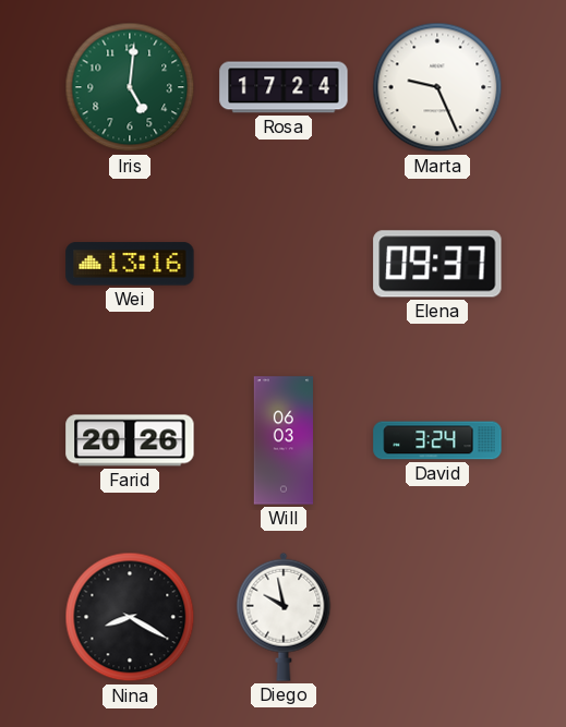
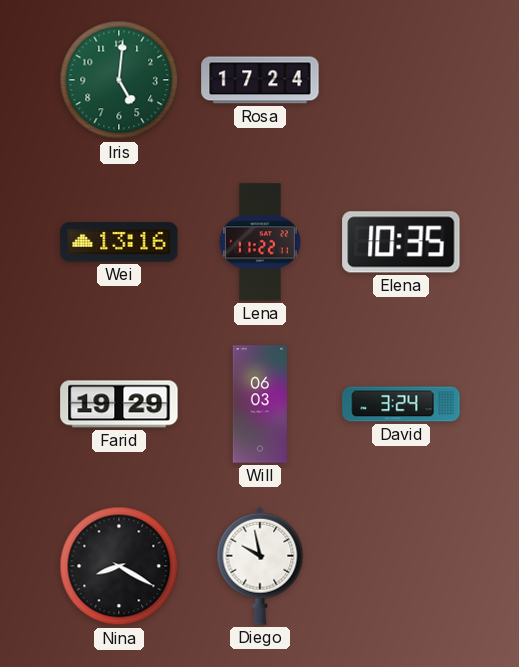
Marta: 9:26 -> none
Lena: none -> 11:22
Elena: 09:37 -> 10:35
Farid: 20:26 -> 19:29
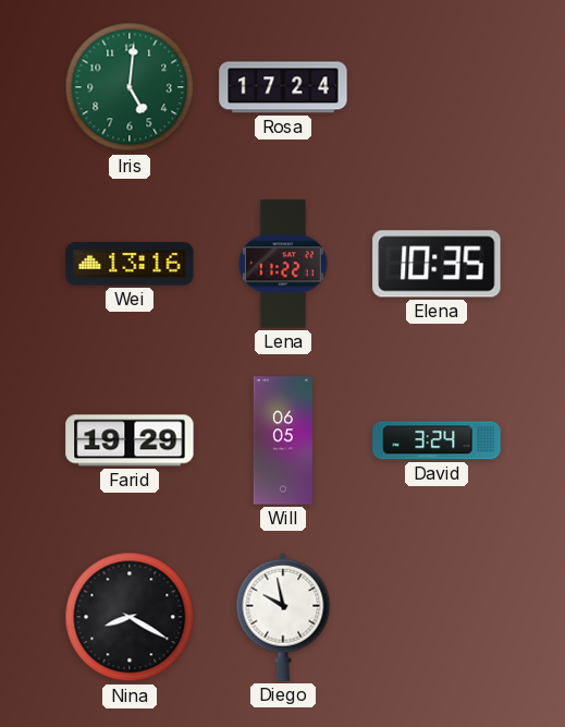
Will: 06:03 -> 06:05
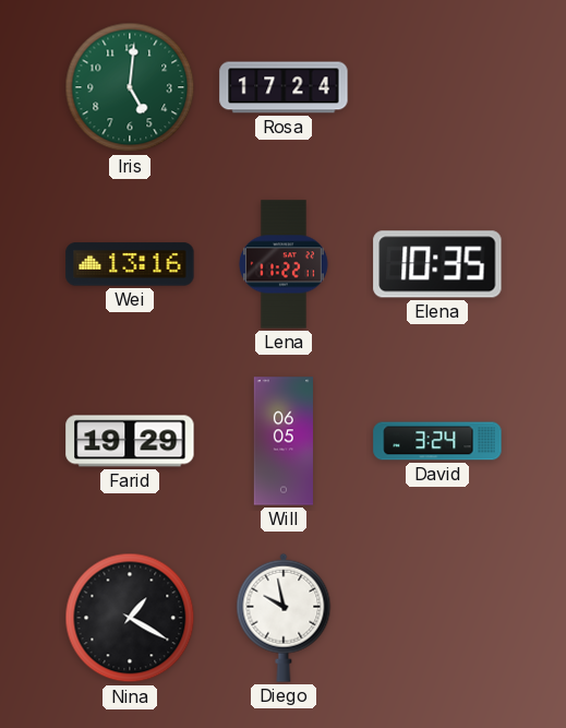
Nina: 8:20 -> 1:20
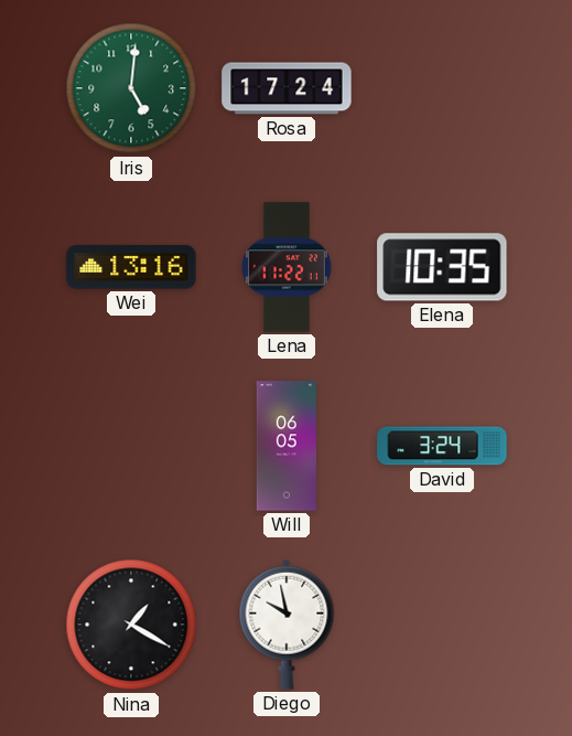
Farid: 19:29 -> none
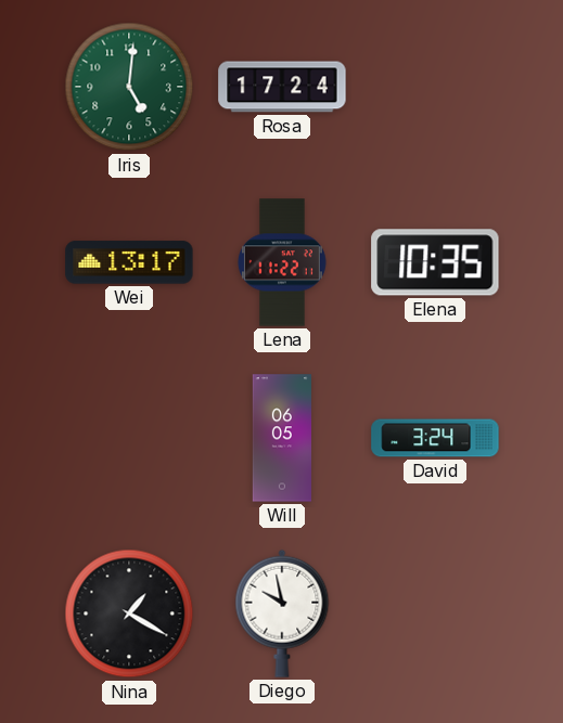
Wei: 13:16 -> 13:17
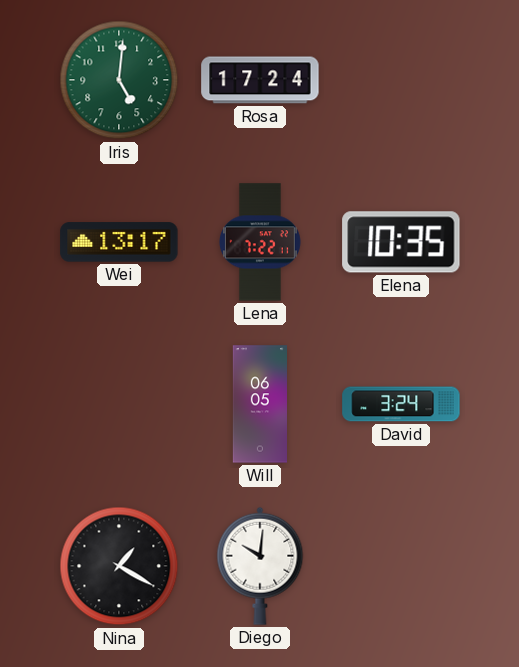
Lena: 11:22 -> 7:22
Diego: 9:58 -> 10:01
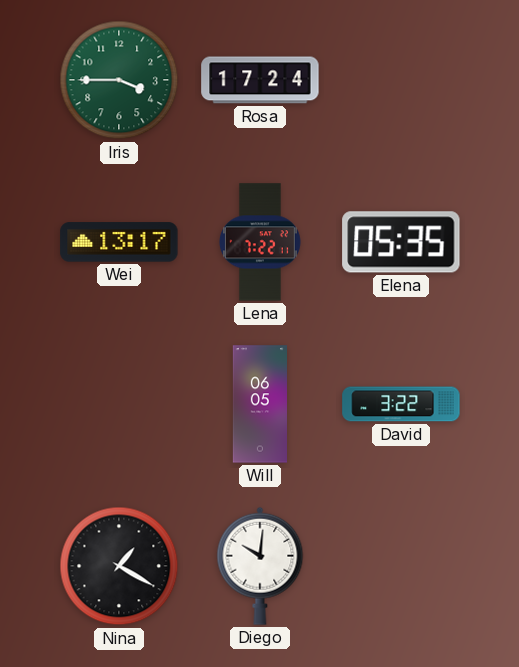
Iris: 5:01 -> 3:45
Elena: 10:35 -> 05:35
David: 3:24 -> 3:22
